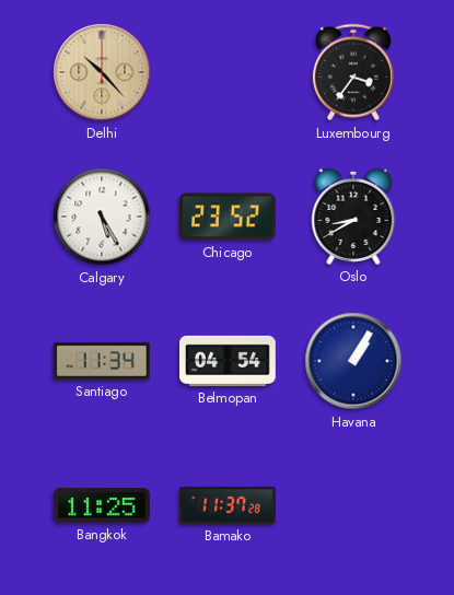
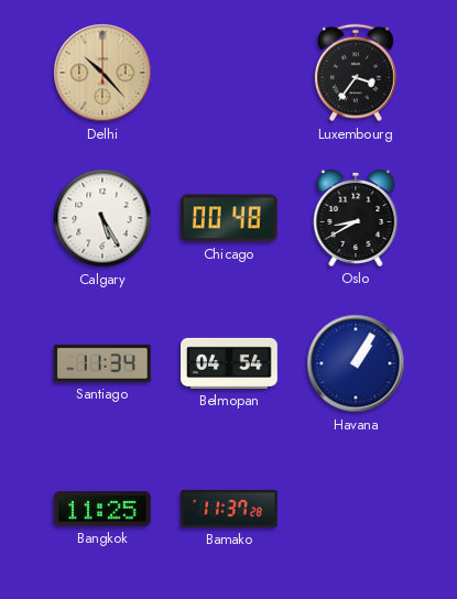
Chicago: 23:52 -> 00:48
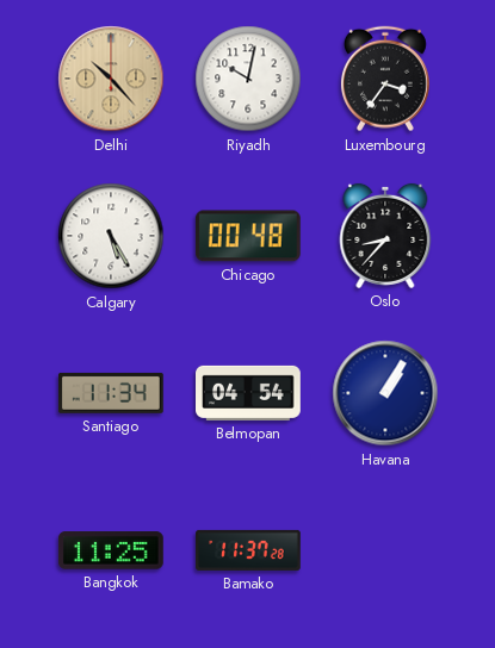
Riyadh: none -> 10:02
Oslo: 8:40 -> 8:37
